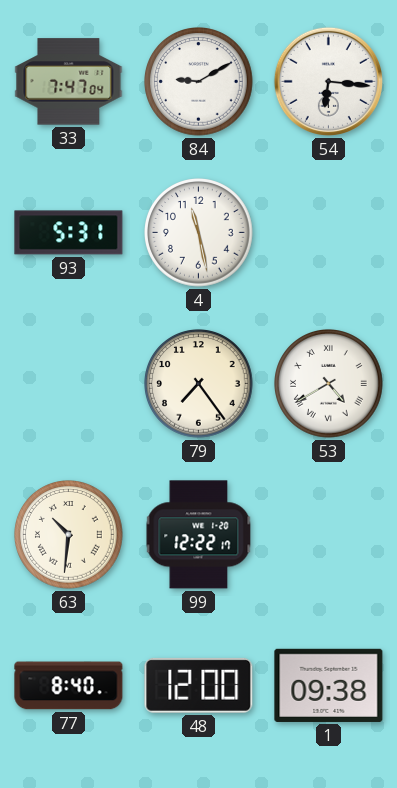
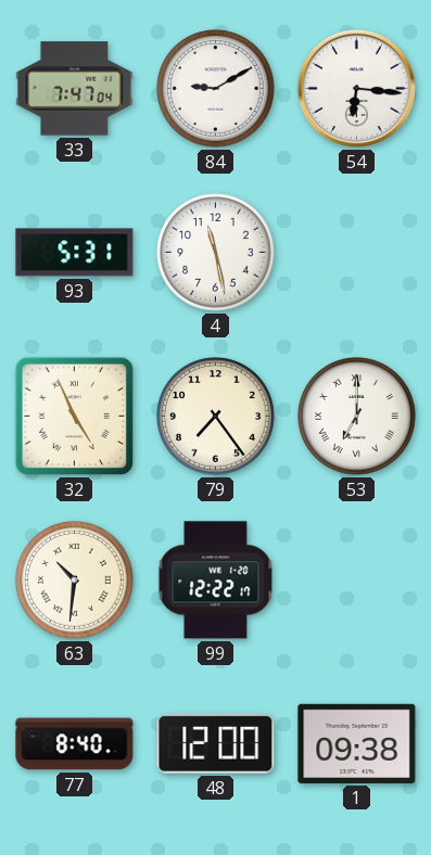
32: none -> 4:56
53: 4:40 -> 7:00
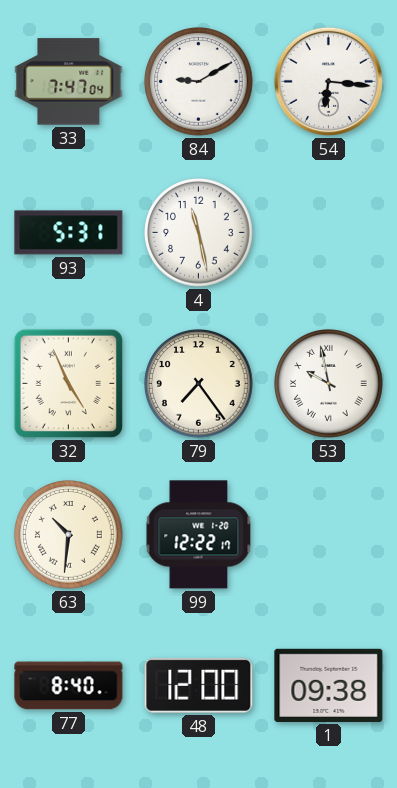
53: 7:00 -> 9:58
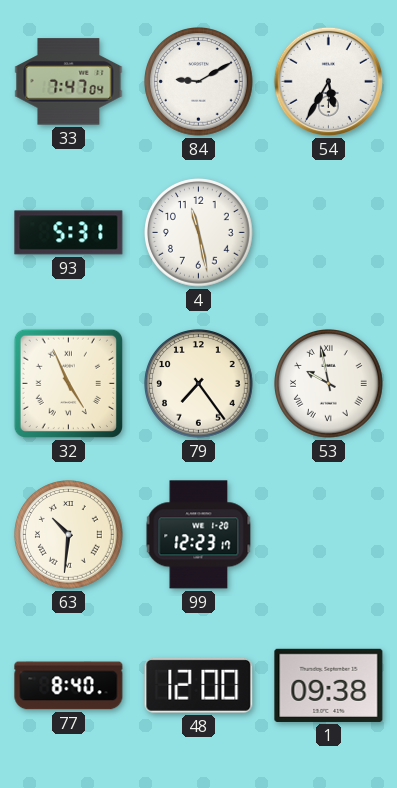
54: 6:16 -> 5:35
99: 12:22 -> 12:23
